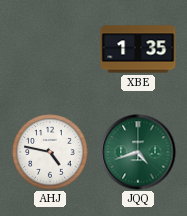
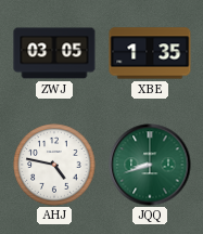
ZWJ: none -> 03:05
JQQ: 4:42 -> 8:42
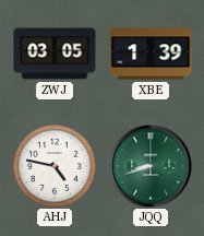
XBE: 1:35 -> 1:39
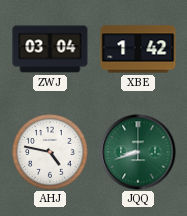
ZWJ: 03:05 -> 03:04
XBE: 1:39 -> 1:42
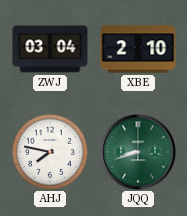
XBE: 1:42 -> 2:10
AHJ: 4:47 -> 7:47
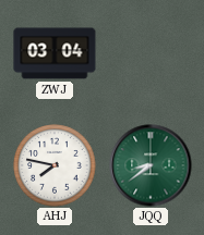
XBE: 2:10 -> none
JQQ: 8:42 -> 8:39
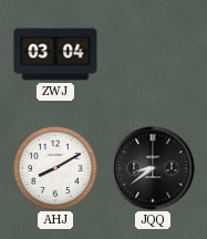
AHJ: 7:47 -> 8:10
JQQ dial: green -> black
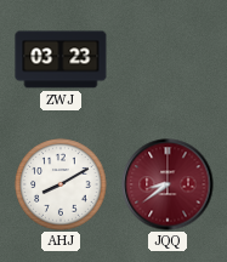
ZWJ: 03:04 -> 03:23
JQQ dial: black -> burgundy
